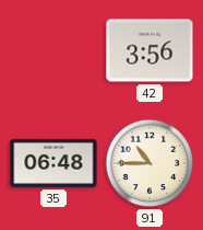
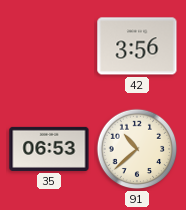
35: 06:48 -> 06:53
91: 10:45 -> 10:38
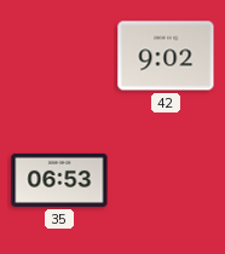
42: 3:56 -> 9:02
91: 10:38 -> none
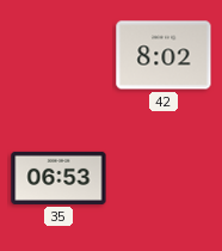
42: 9:02 -> 8:02
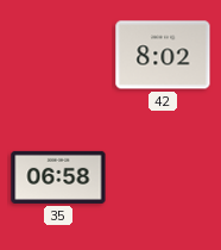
35: 06:53 -> 06:58
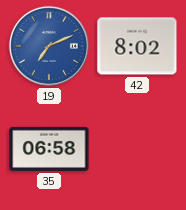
19: none -> 7:11
